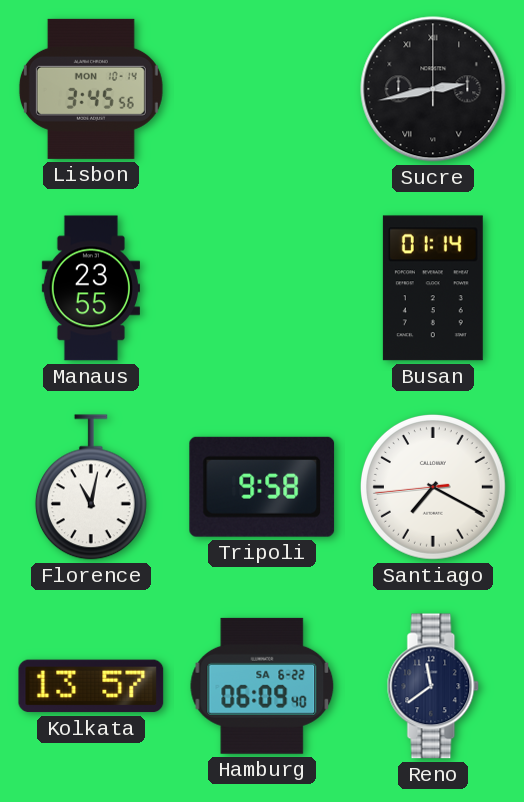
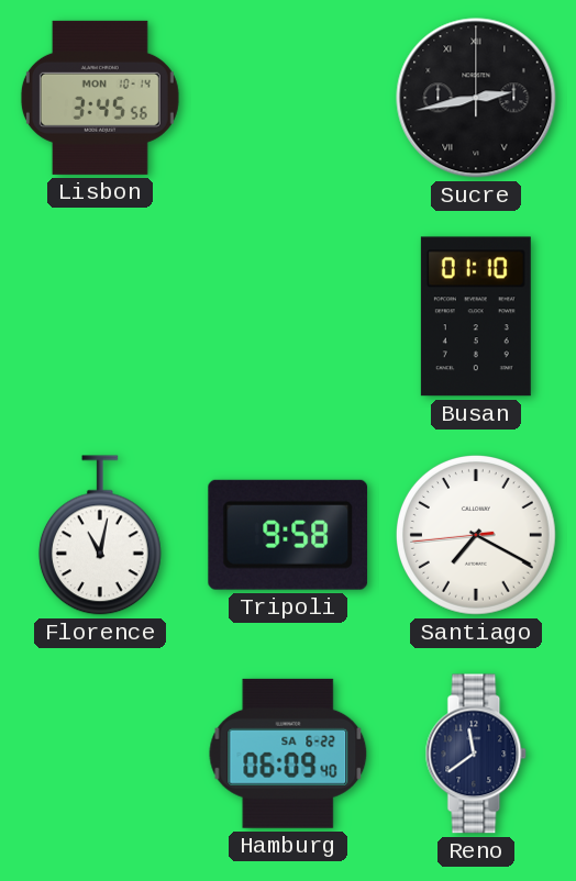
Manaus: 23:55 -> none
Busan: 01:14 -> 01:10
Kolkata: 13:57 -> none
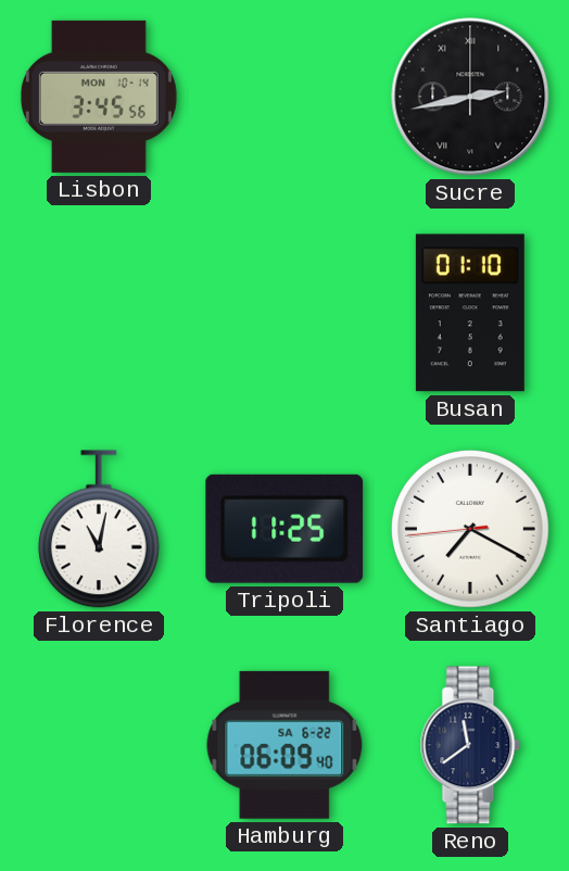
Tripoli: 9:58 -> 11:25
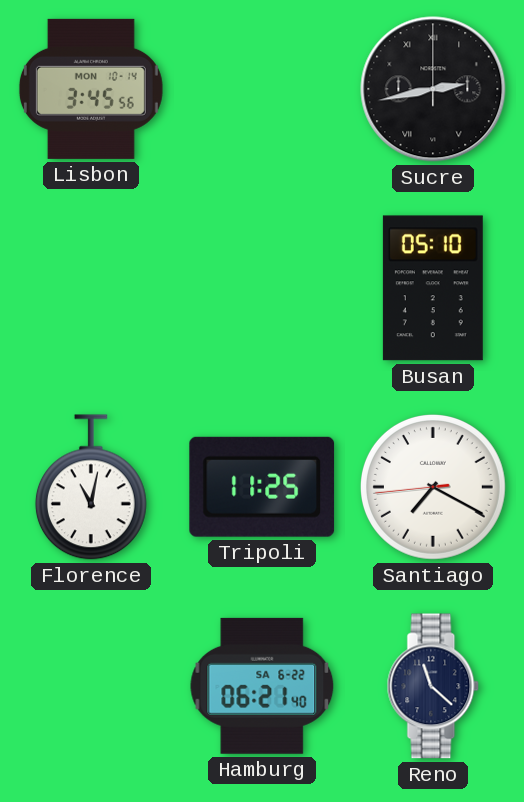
Busan: 01:10 -> 05:10
Hamburg: 06:09 -> 06:21
Reno: 11:39 -> 11:22
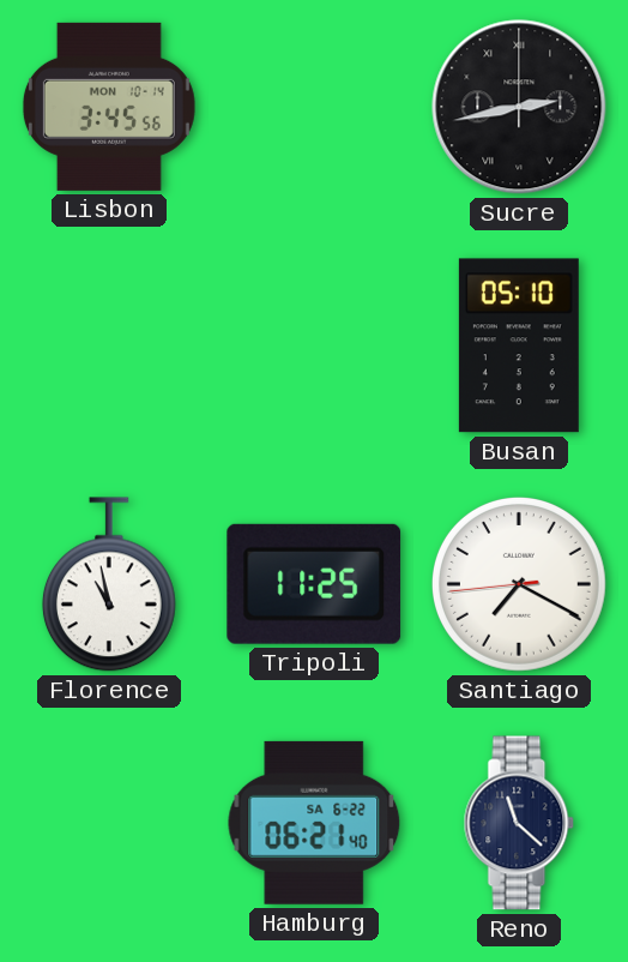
Florence: 11:02 -> 10:58
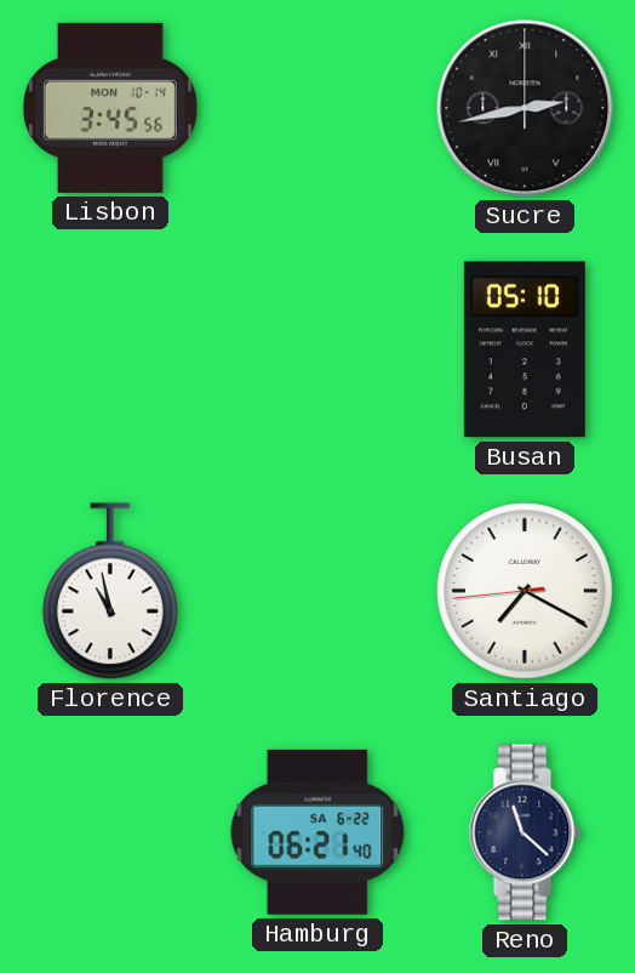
Tripoli: 11:25 -> none
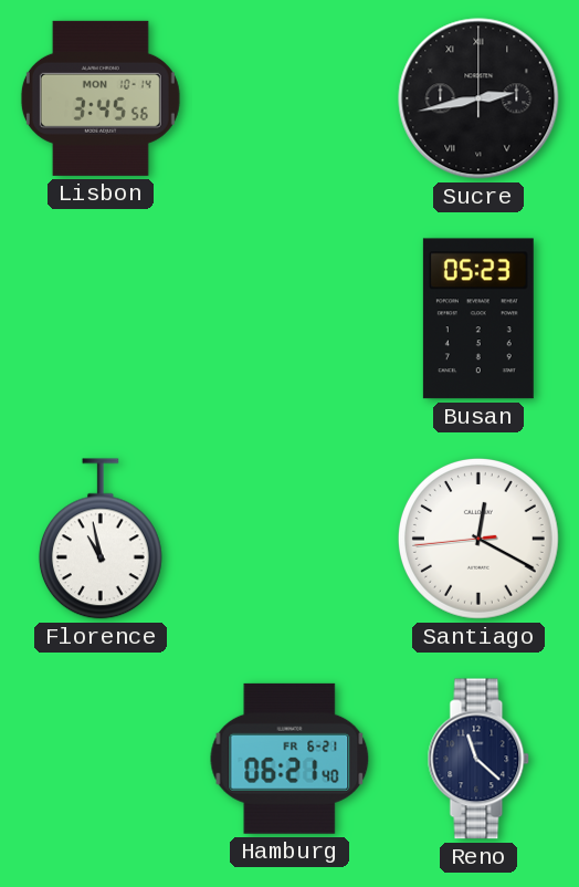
Busan: 05:10 -> 05:23
Santiago: 7:19 -> 12:19
Hamburg date: SA 6-22 -> FR 6-21
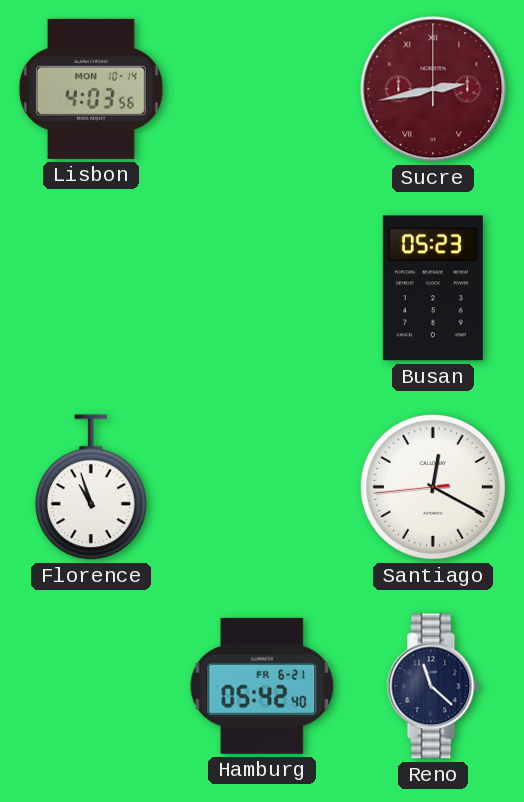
Lisbon: 3:45 -> 4:03
Sucre dial: black -> burgundy
Florence: 10:58 -> 10:57
Hamburg: 06:21 -> 05:42
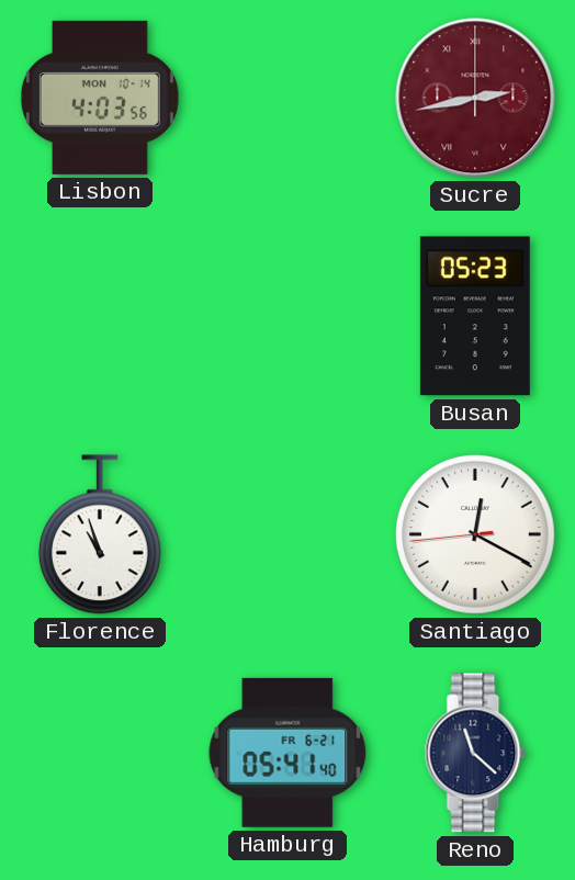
Hamburg: 05:42 -> 05:41
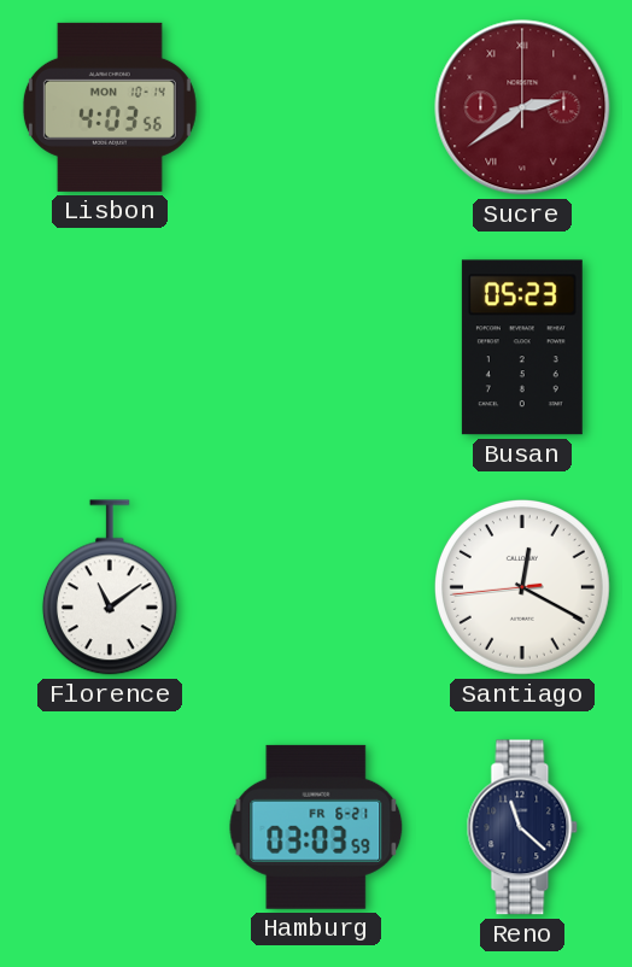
Sucre: 2:43 -> 2:39
Florence: 10:57 -> 11:09
Hamburg: 05:41 -> 03:03
